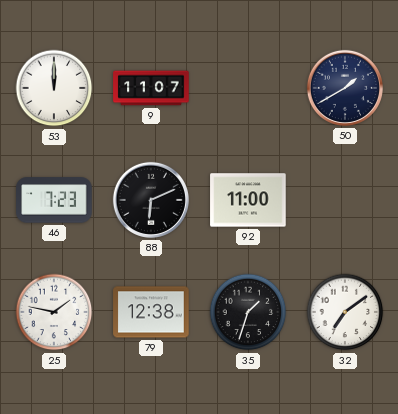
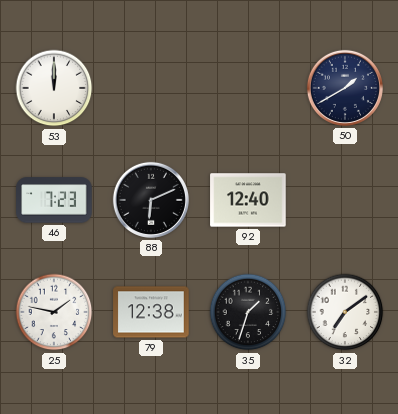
9: 11:07 -> none
92: 11:00 -> 12:40
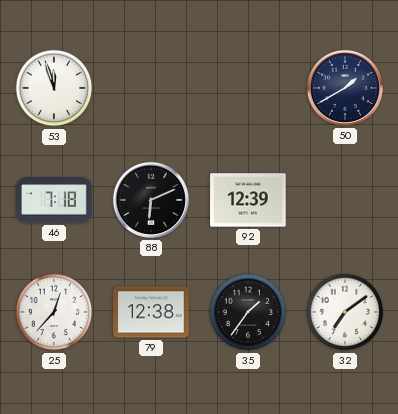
53: 12:00 -> 11:57
46: 7:23 -> 7:18
92: 12:40 -> 12:39
25: 1:47 -> 12:37
35: 1:33 -> 1:36
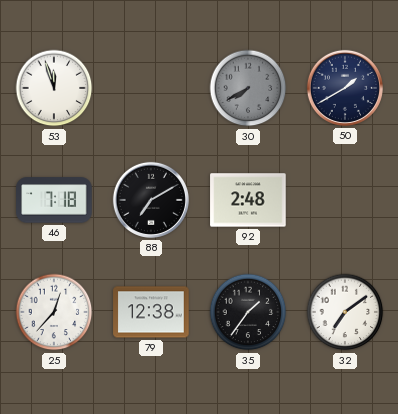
30: none -> 7:40
88: 6:11 -> 7:10
92: 12:39 -> 2:48
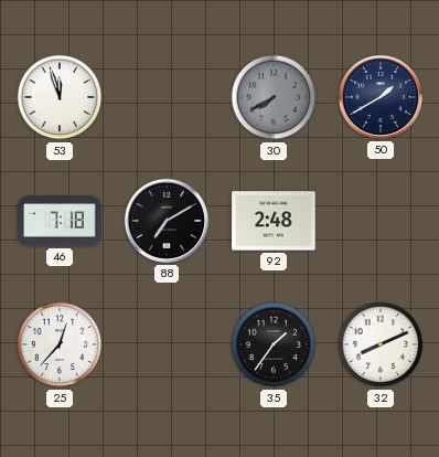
79: 12:38 -> none
32: 7:09 -> 8:11
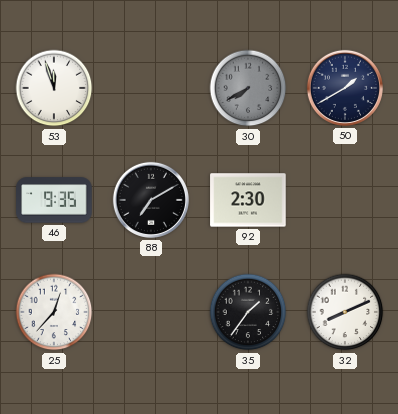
46: 7:18 -> 9:35
92: 2:48 -> 2:30
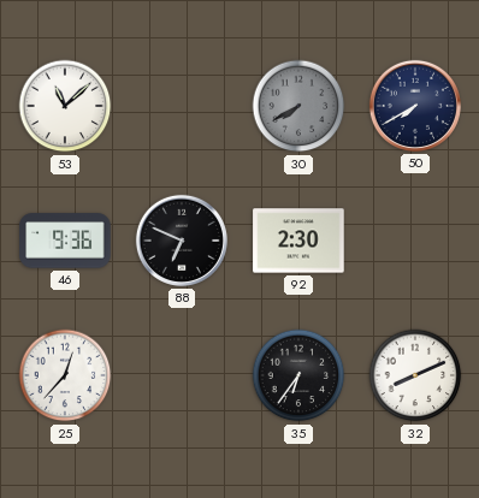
53: 11:57 -> 11:08
50: 1:40 -> 7:40
46: 9:35 -> 9:36
88: 7:10 -> 6:49
35: 1:36 -> 6:36
